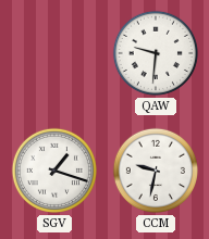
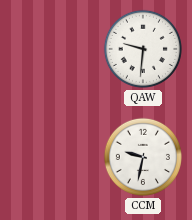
SGV: 1:18 -> none
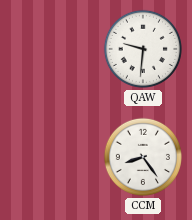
CCM: 9:32 -> 8:24
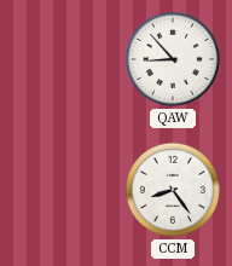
QAW: 9:31 -> 8:53
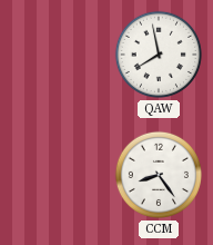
QAW: 8:53 -> 7:58
